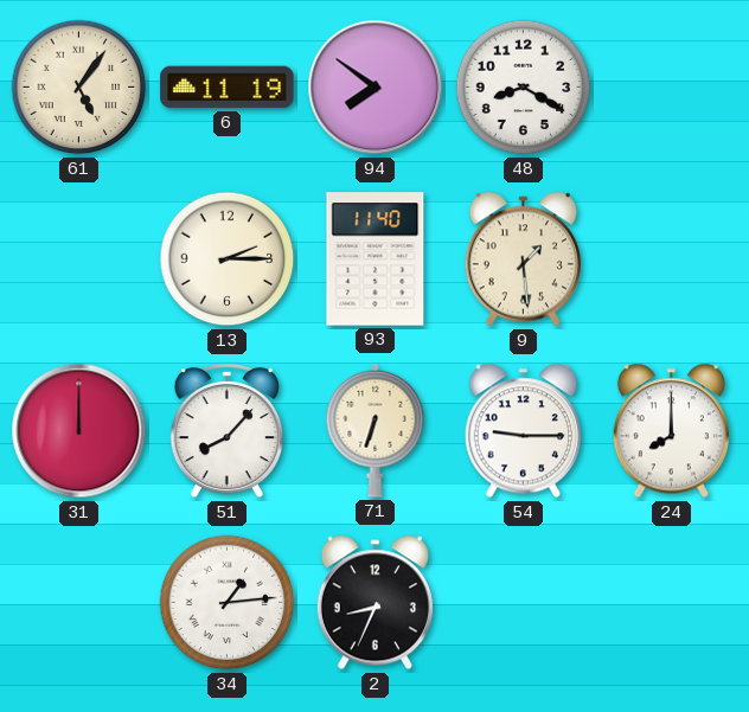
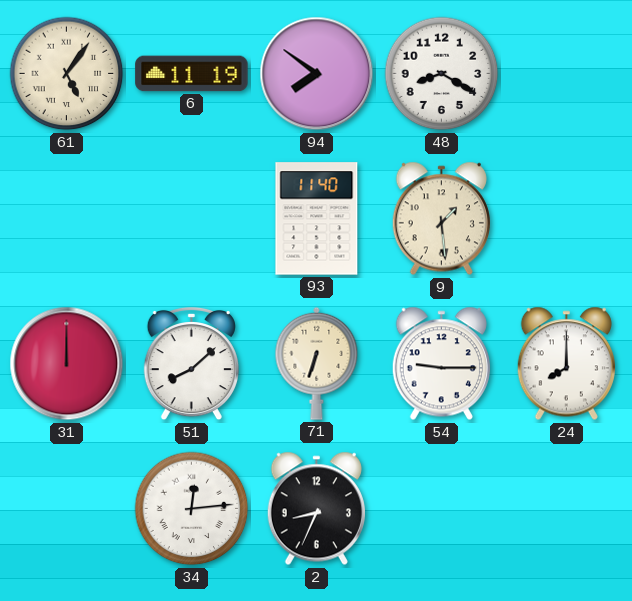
13: 2:15 -> none
51: 8:07 -> 8:08
34: 1:14 -> 12:14
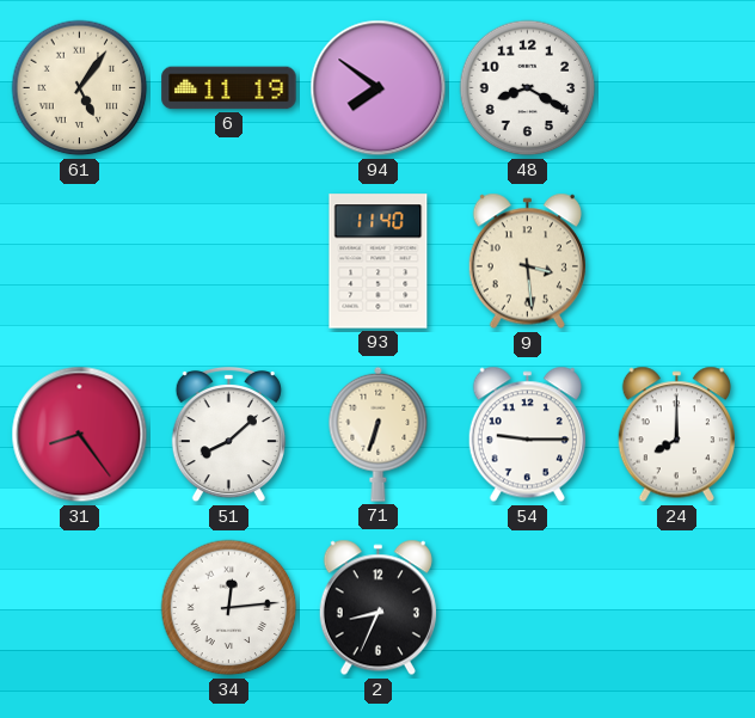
9: 1:29 -> 3:29
31: 12:00 -> 8:24
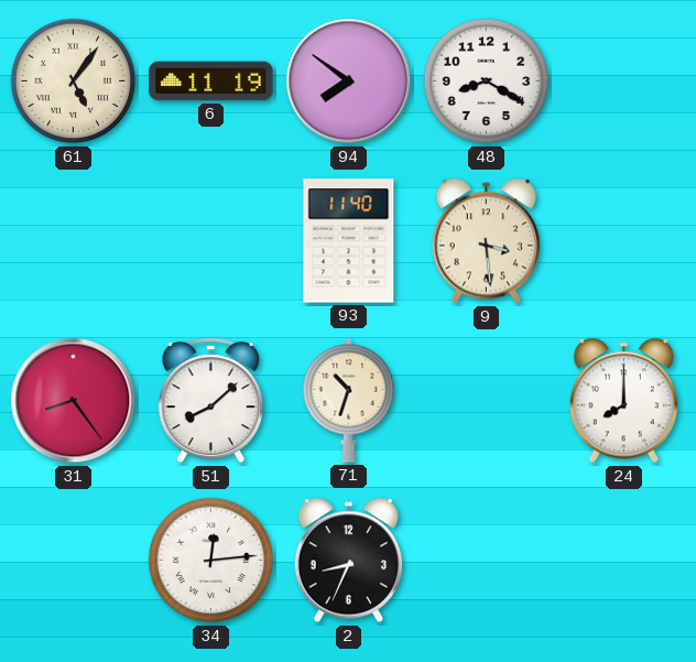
71: 6:33 -> 10:33
54: 9:15 -> none
